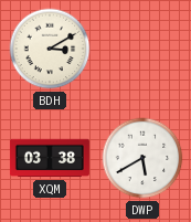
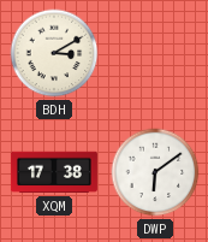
XQM: 03:38 -> 17:38
DWP: 5:40 -> 6:09
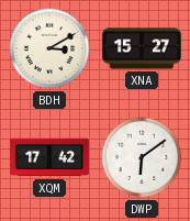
XNA: none -> 15:27
XQM: 17:38 -> 17:42
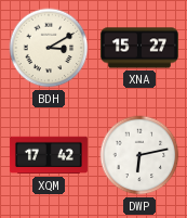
DWP: 6:09 -> 6:13
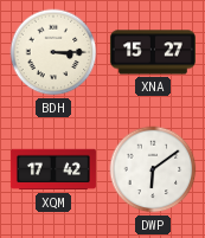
BDH: 3:10 -> 3:15
DWP: 6:13 -> 6:09
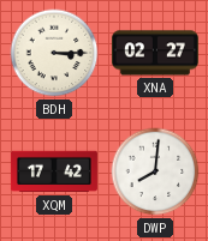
XNA: 15:27 -> 02:27
DWP: 6:09 -> 8:01
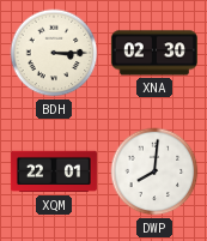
XNA: 02:27 -> 02:30
XQM: 17:42 -> 22:01
